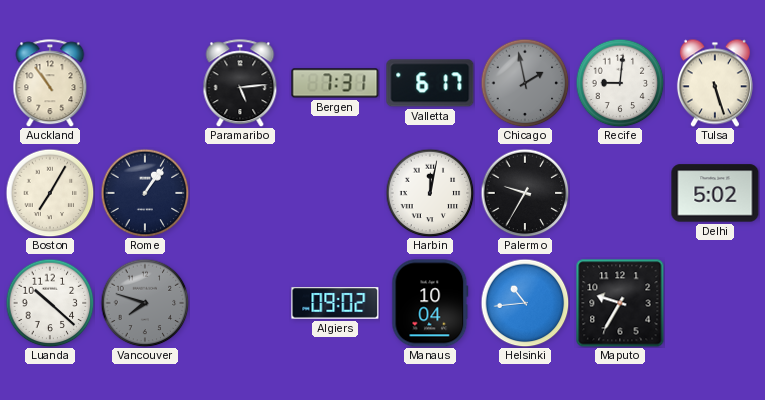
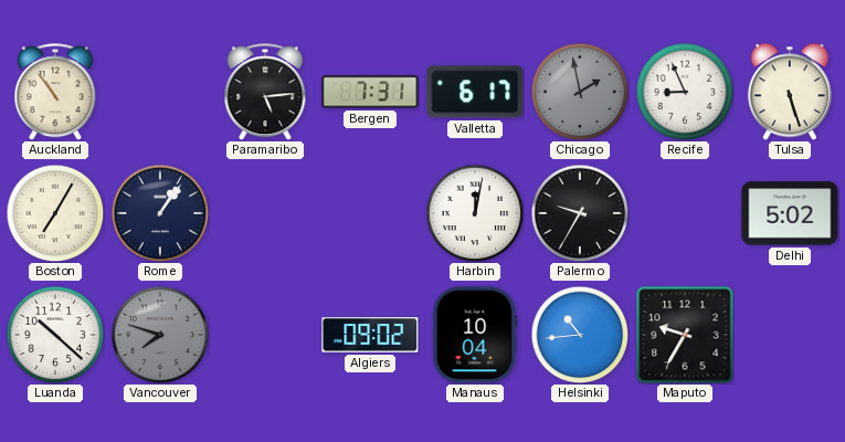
Recife: 9:01 -> 8:56
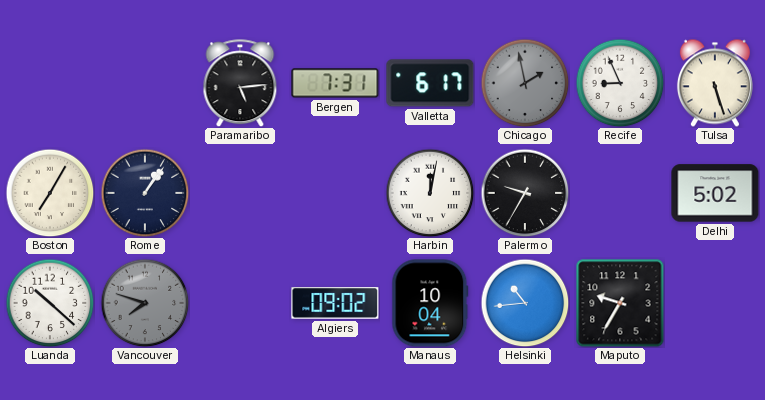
Auckland: 10:54 -> none
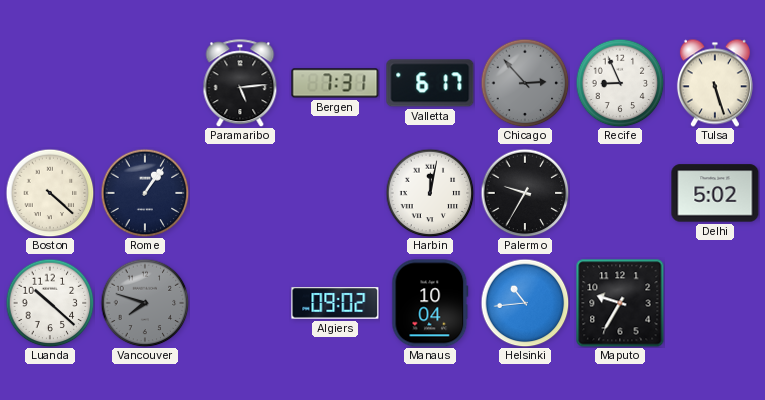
Chicago: 1:58 -> 2:53
Boston: 7:05 -> 4:22
